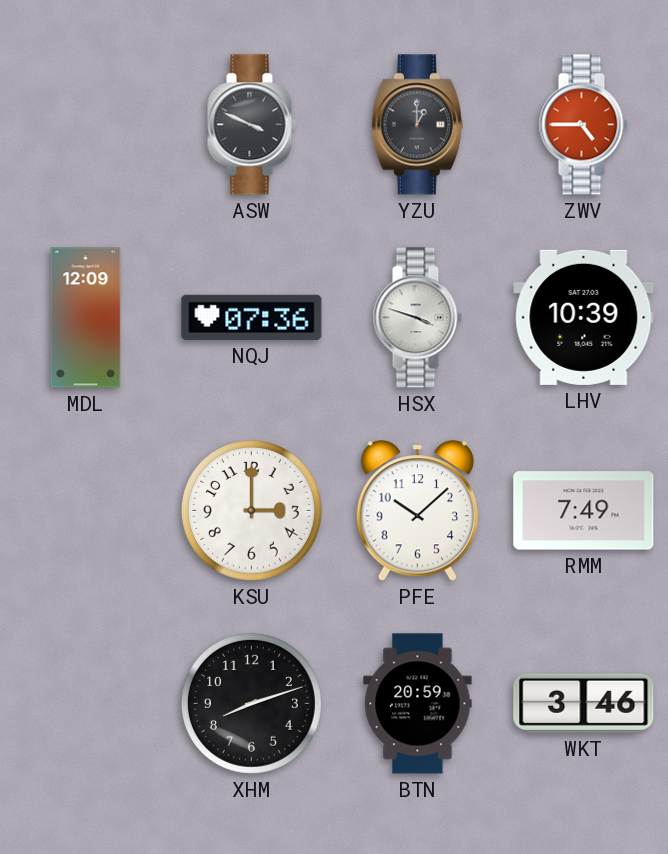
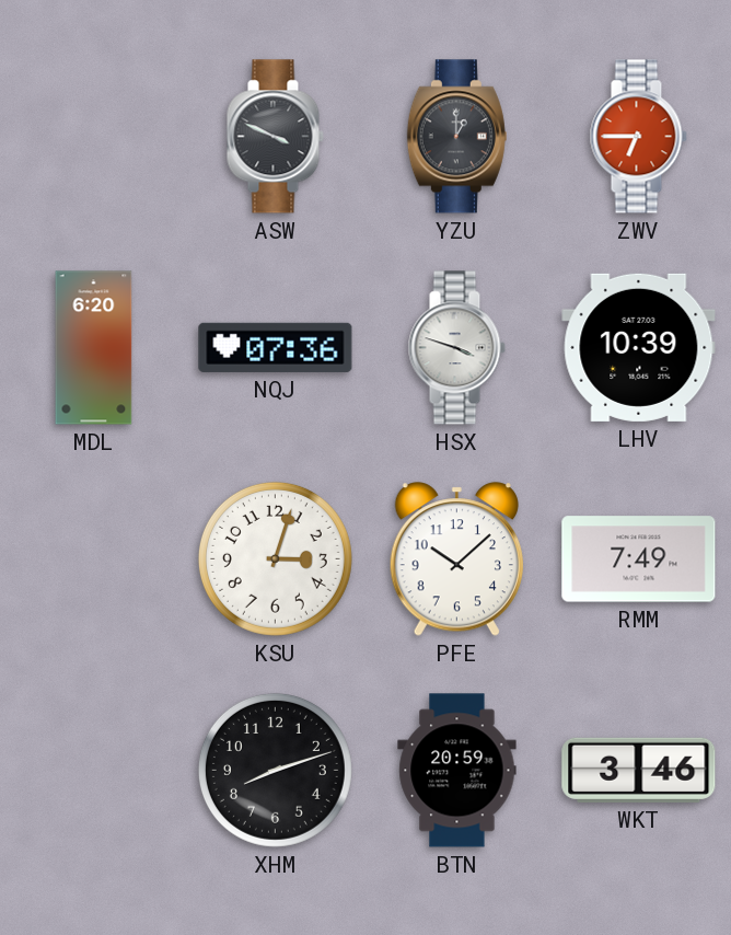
ZWV: 4:45 -> 6:45
MDL: 12:09 -> 6:20
KSU: 3:00 -> 3:03
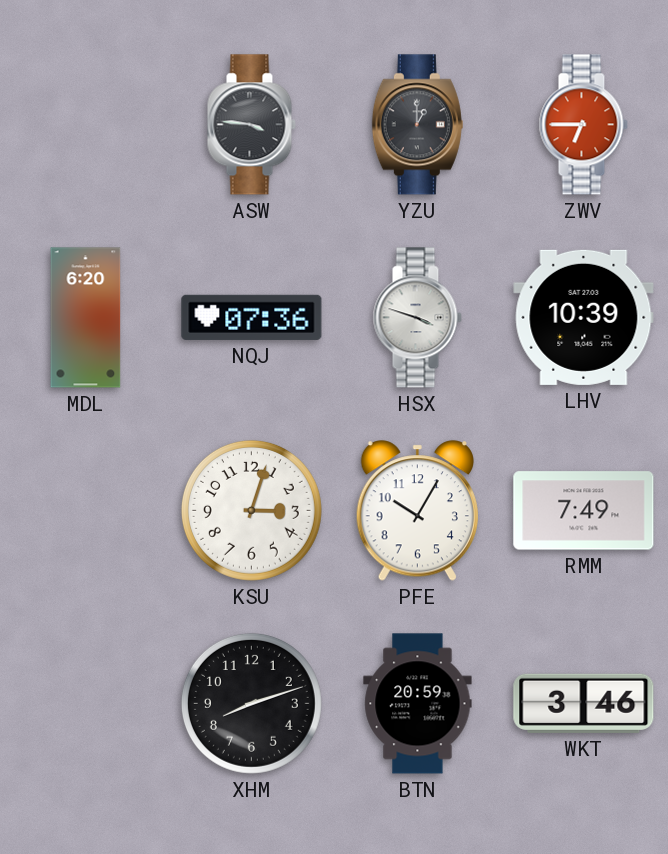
ASW: 3:49 -> 3:46
PFE: 10:08 -> 10:05
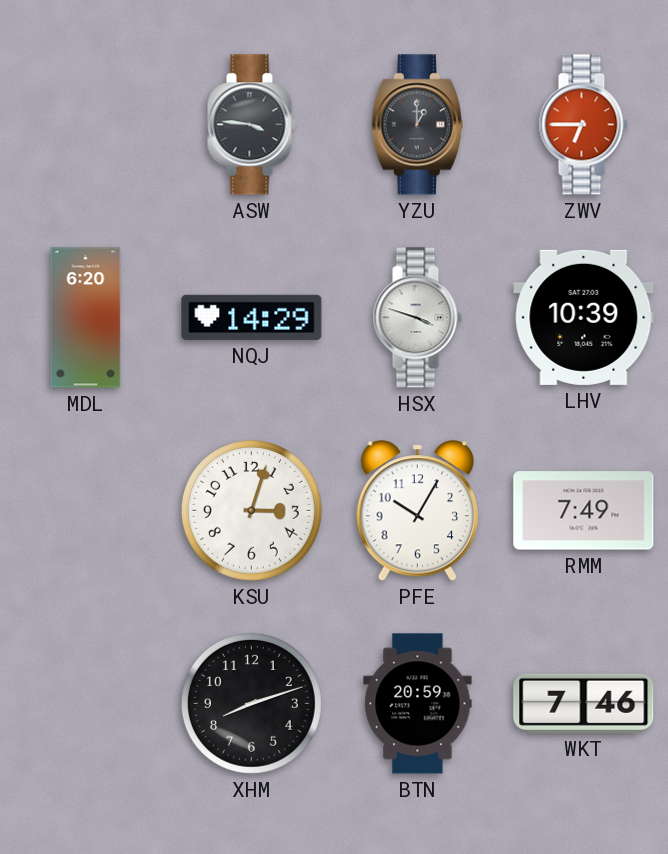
NQJ: 07:36 -> 14:29
WKT: 3:46 -> 7:46
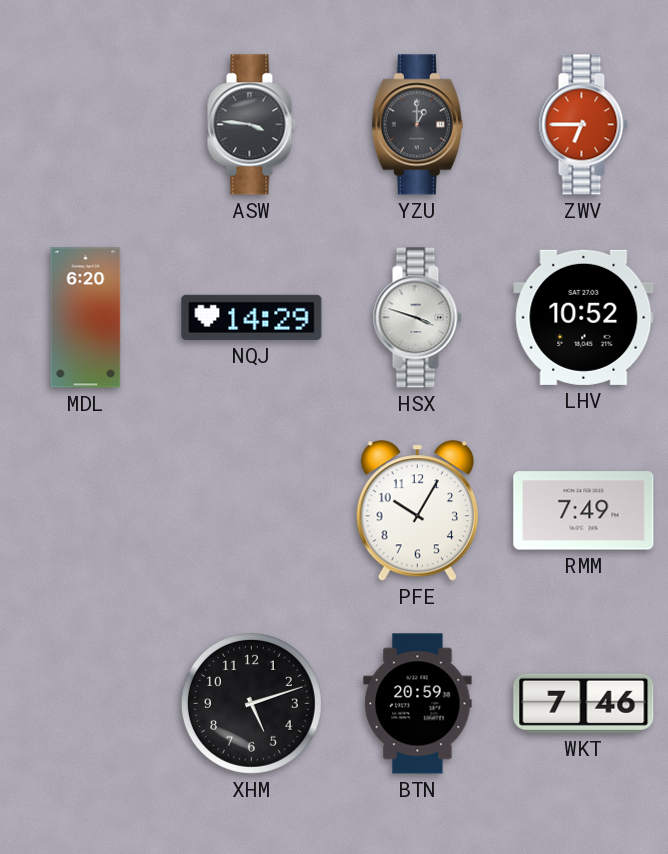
LHV: 10:39 -> 10:52
KSU: 3:03 -> none
XHM: 8:12 -> 5:12
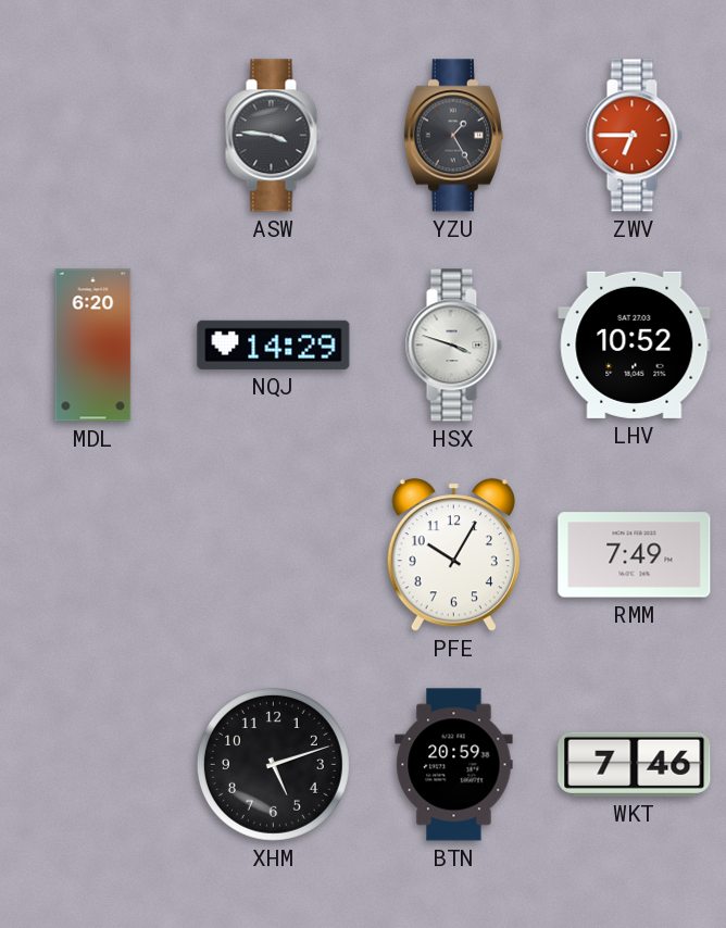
YZU: 1:00 -> 1:25
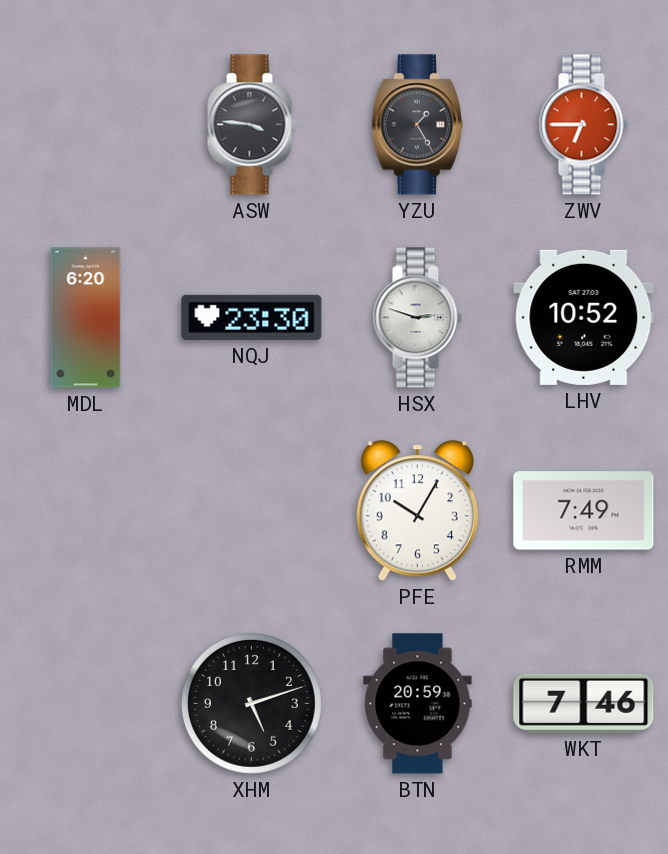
NQJ: 14:29 -> 23:30
HSX: 3:48 -> 2:48
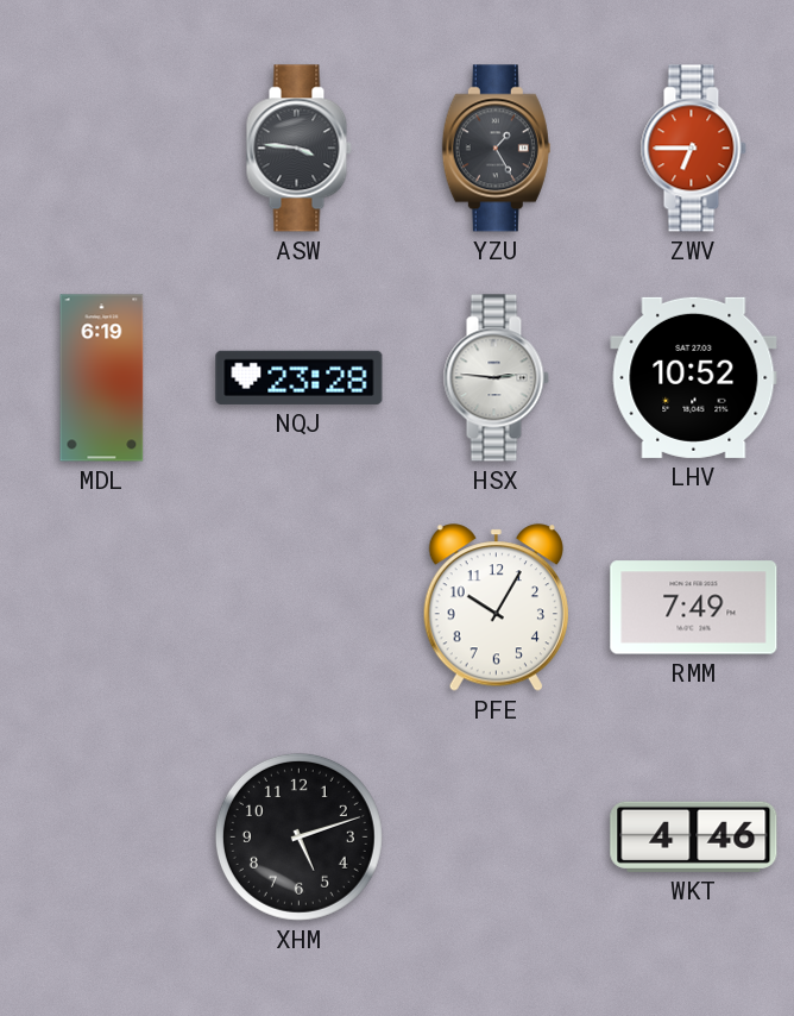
MDL: 6:20 -> 6:19
NQJ: 23:30 -> 23:28
HSX: 2:48 -> 2:46
BTN: 20:59 -> none
WKT: 7:46 -> 4:46
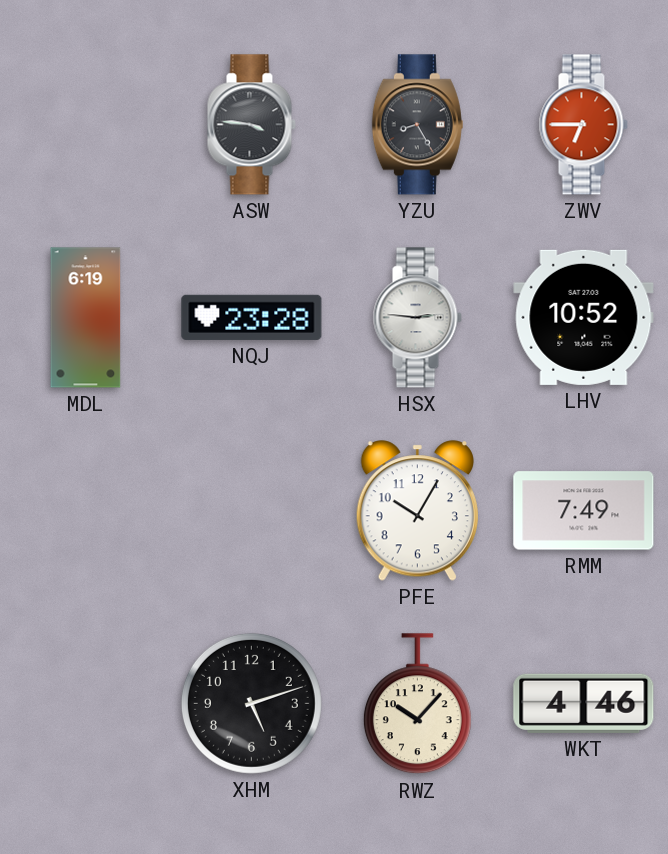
YZU: 1:25 -> 8:25
RWZ: none -> 10:07
